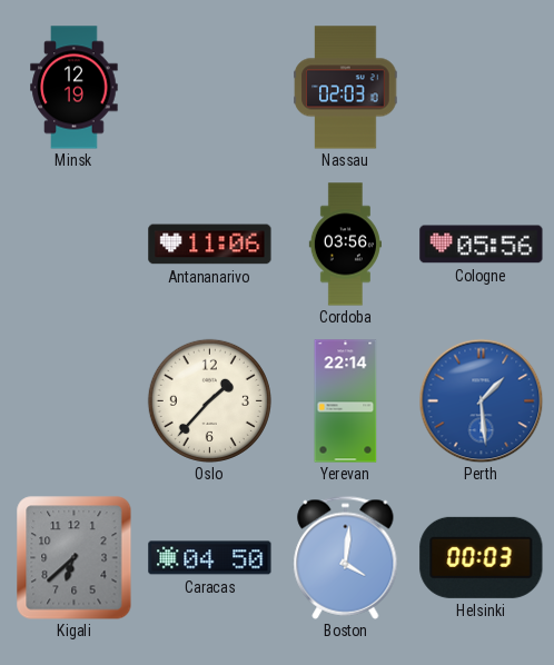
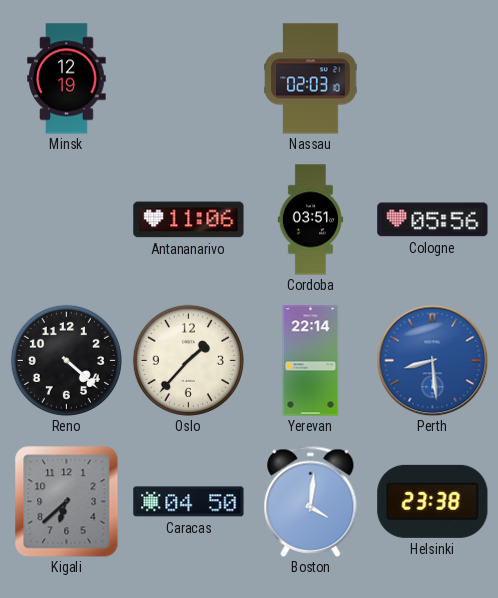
Cordoba: 03:56 -> 03:51
Reno: none -> 4:22
Perth: 1:29 -> 8:29
Helsinki: 00:03 -> 23:38
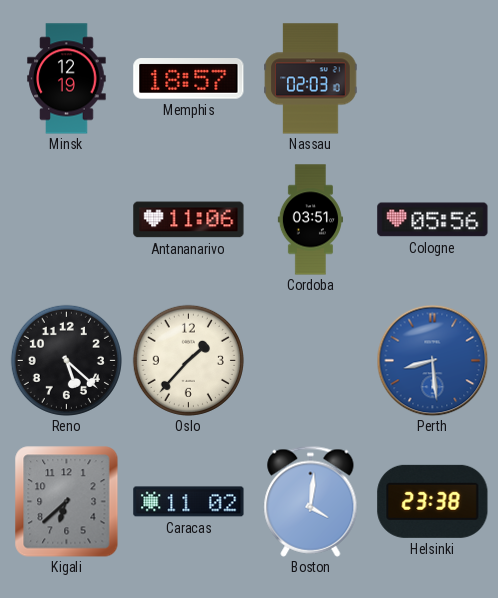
Memphis: none -> 18:57
Reno: 4:22 -> 5:22
Yerevan: 22:14 -> none
Caracas: 04:50 -> 11:02
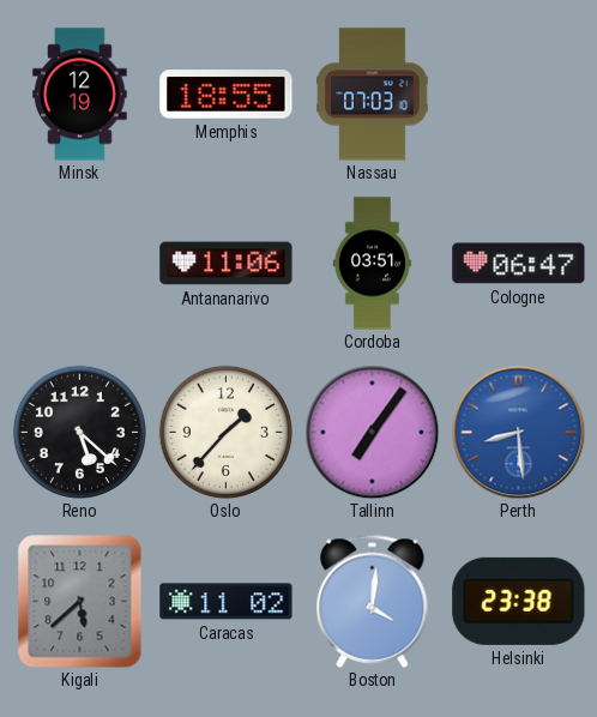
Memphis: 18:57 -> 18:55
Nassau: 02:03 -> 07:03
Cologne: 05:56 -> 06:47
Tallinn: none -> 7:06
Kigali: 6:38 -> 5:38
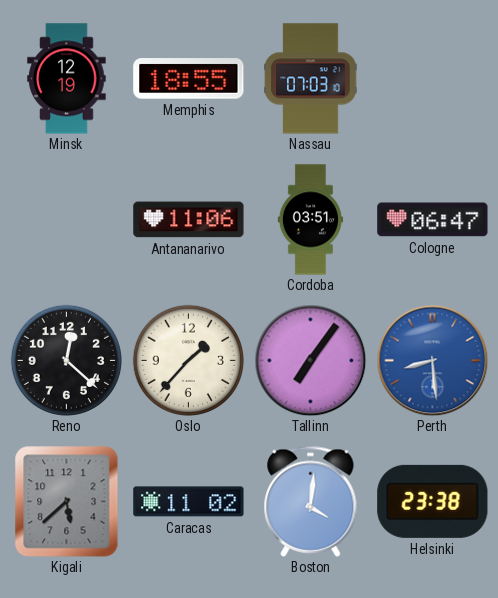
Reno: 5:22 -> 12:22
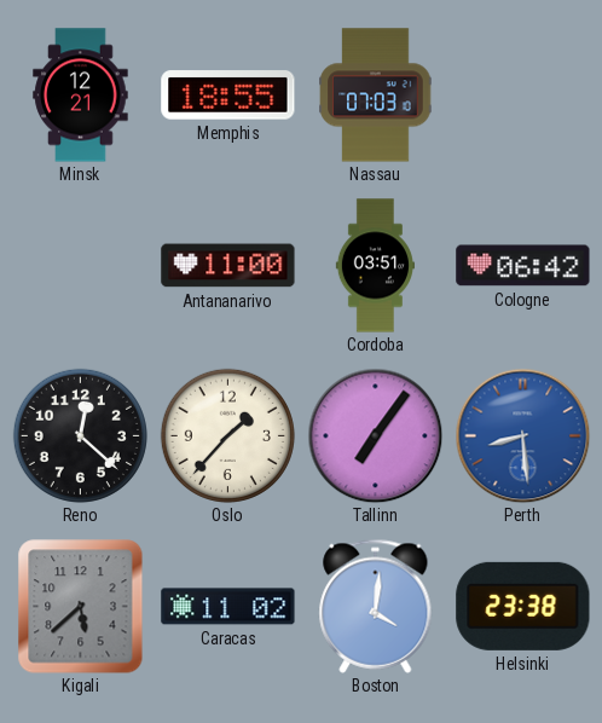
Minsk: 12:19 -> 12:21
Antananarivo: 11:06 -> 11:00
Cologne: 06:47 -> 06:42
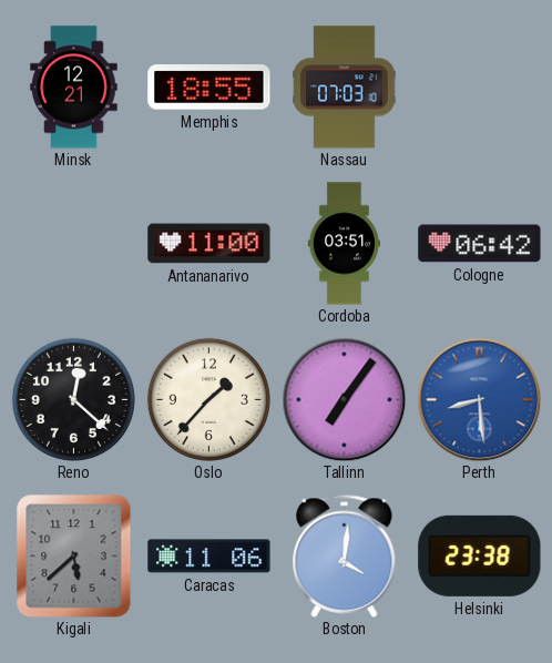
Caracas: 11:02 -> 11:06
